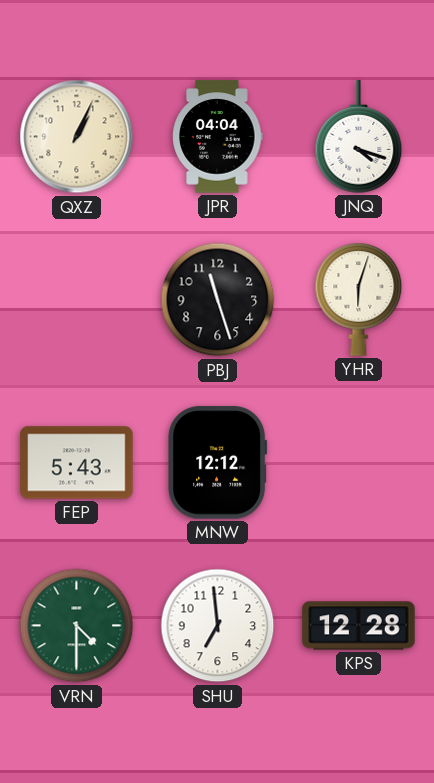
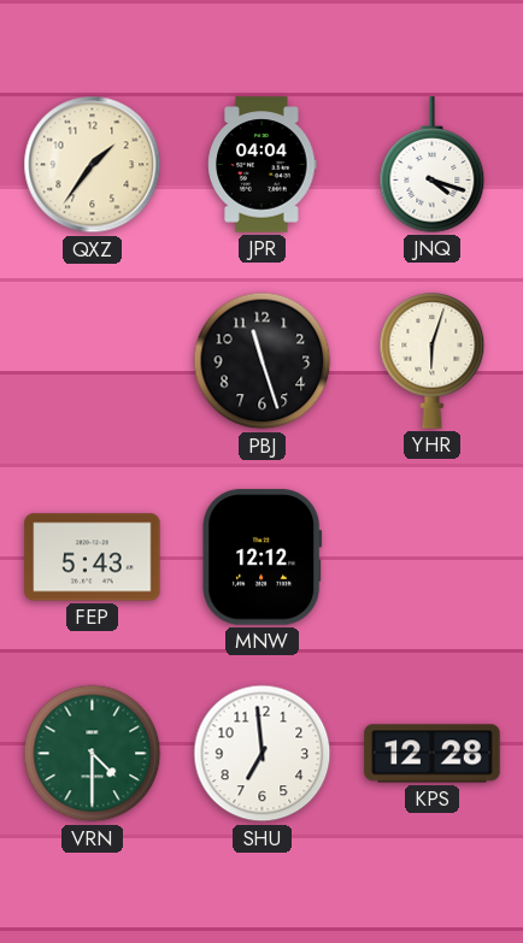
QXZ: 1:04 -> 1:36
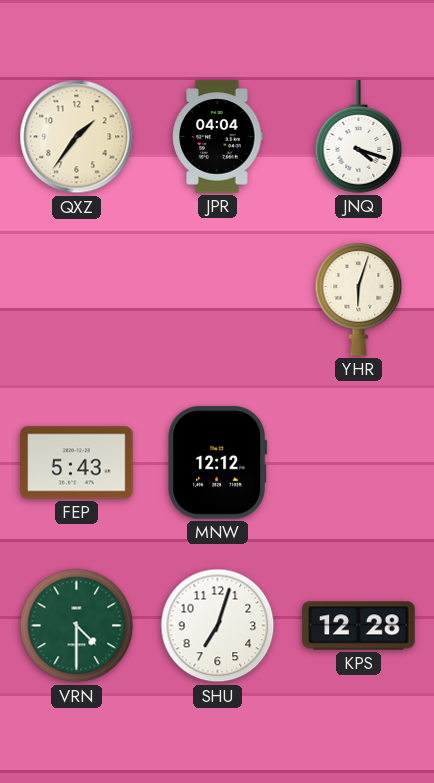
PBJ: 11:27 -> none
SHU: 6:59 -> 7:03
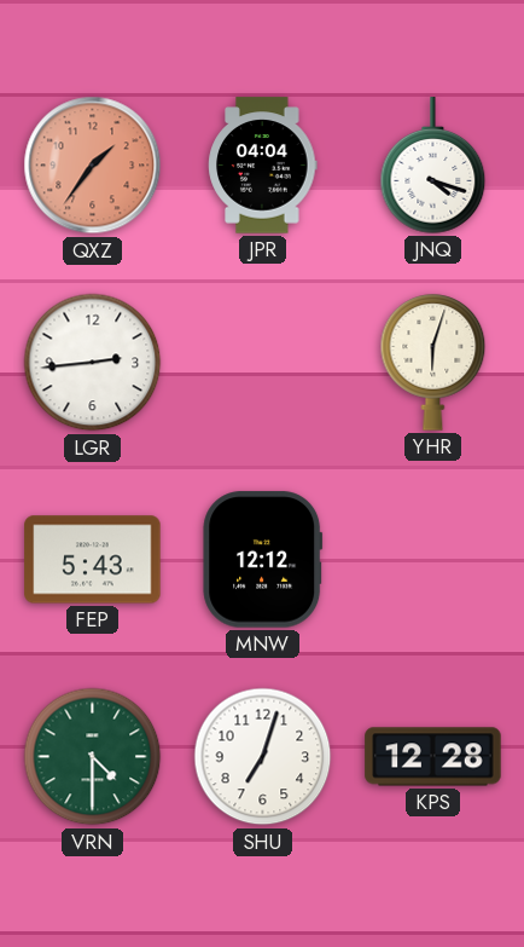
QXZ dial: cream -> salmon
LGR: none -> 2:44
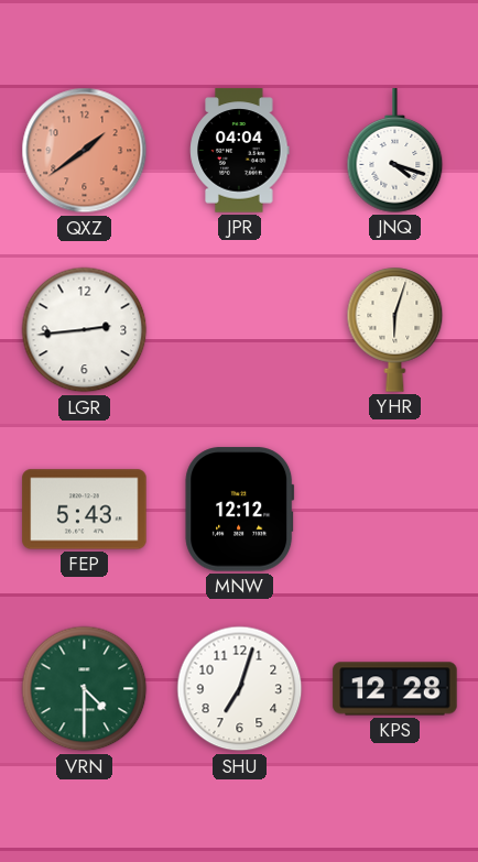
QXZ: 1:36 -> 1:39
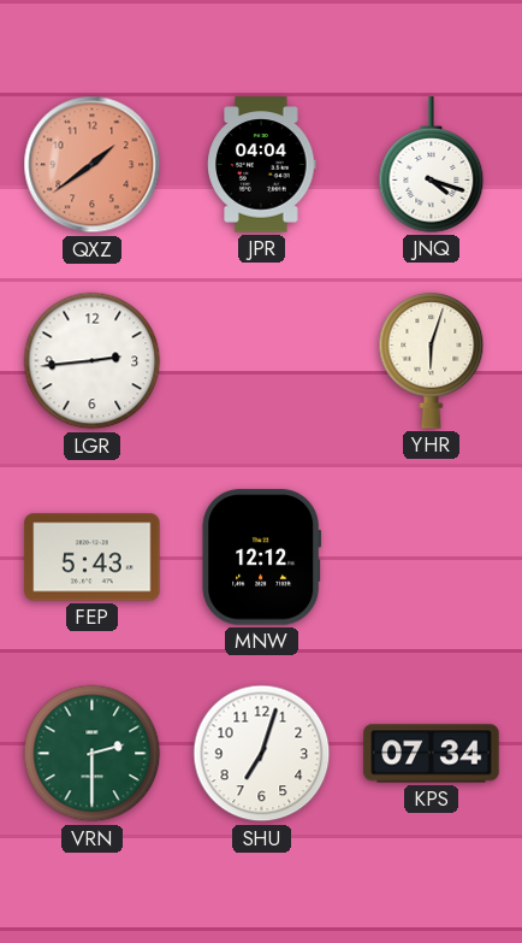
VRN: 4:30 -> 2:30
KPS: 12:28 -> 07:34
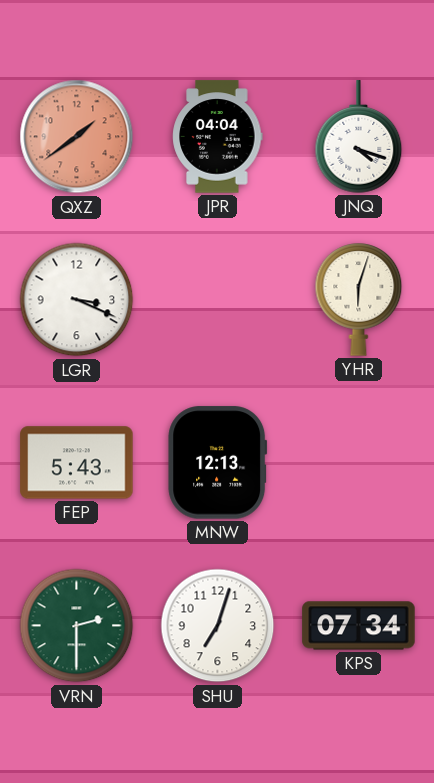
LGR: 2:44 -> 3:19
MNW: 12:12 -> 12:13
